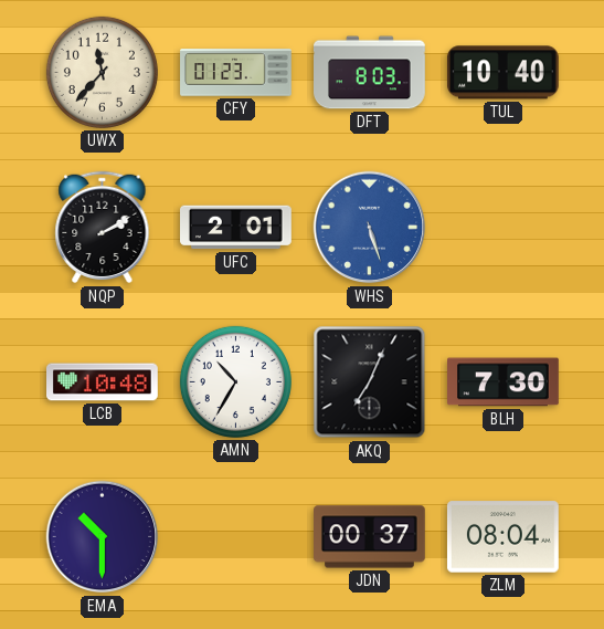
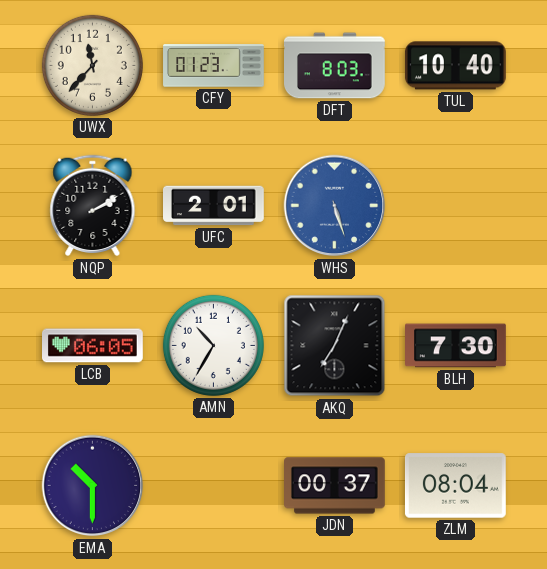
LCB: 10:48 -> 06:05
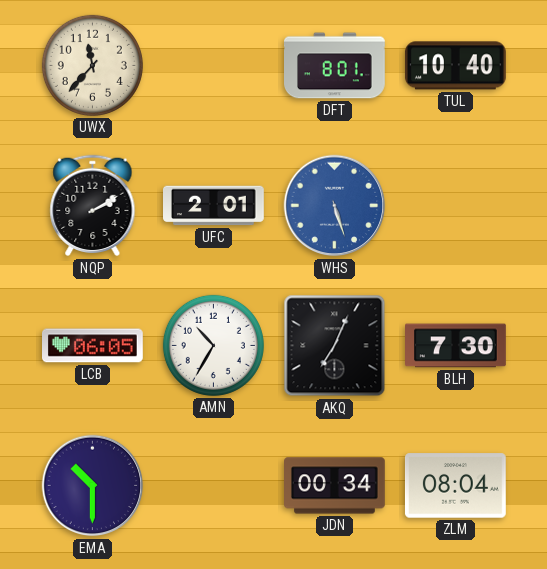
CFY: 01:23 -> none
DFT: 8:03 -> 8:01
JDN: 00:37 -> 00:34
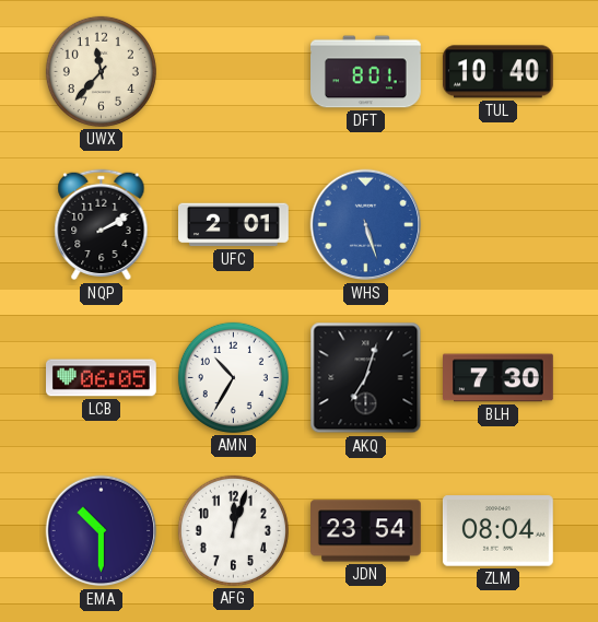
AKQ: 7:04 -> 7:03
AFG: none -> 12:03
JDN: 00:34 -> 23:54
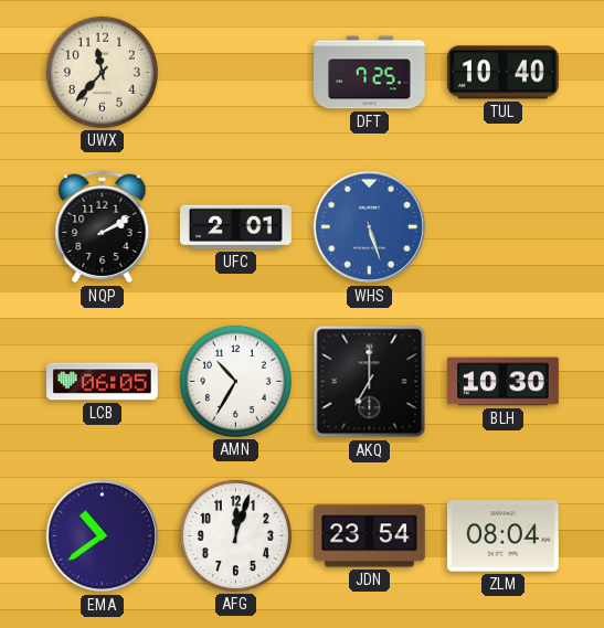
DFT: 8:01 -> 7:25
AKQ: 7:03 -> 7:00
BLH: 7:30 -> 10:30
EMA: 10:30 -> 10:39
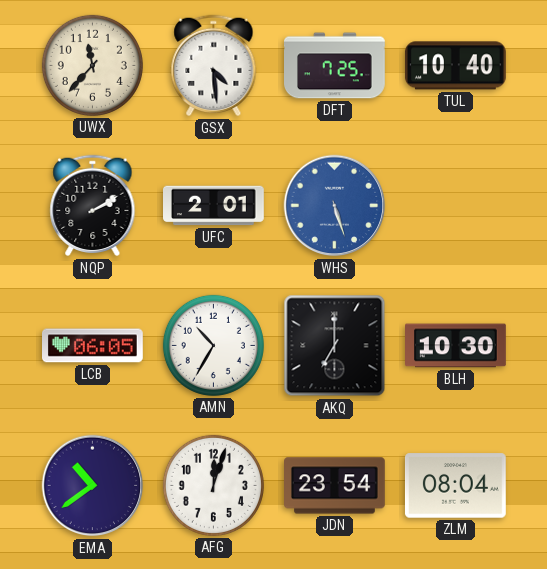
GSX: none -> 4:29
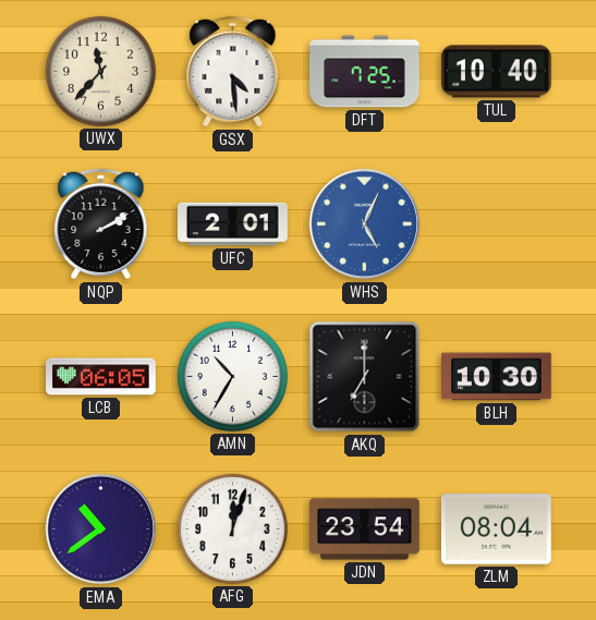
WHS: 5:27 -> 5:04
